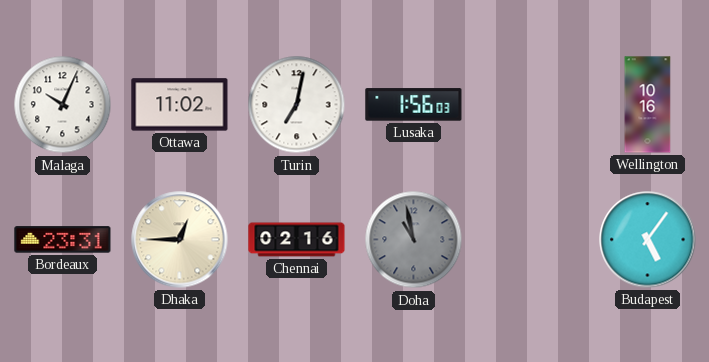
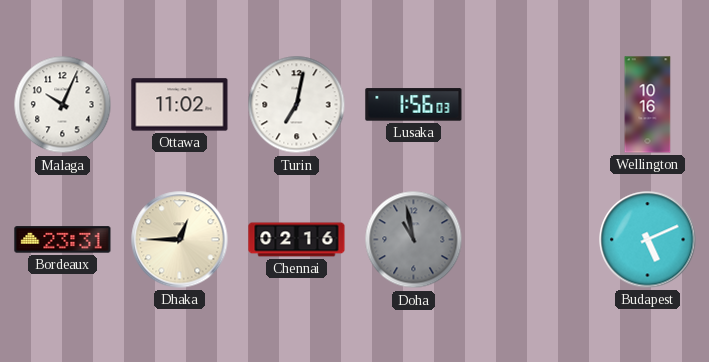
Budapest: 5:06 -> 5:11
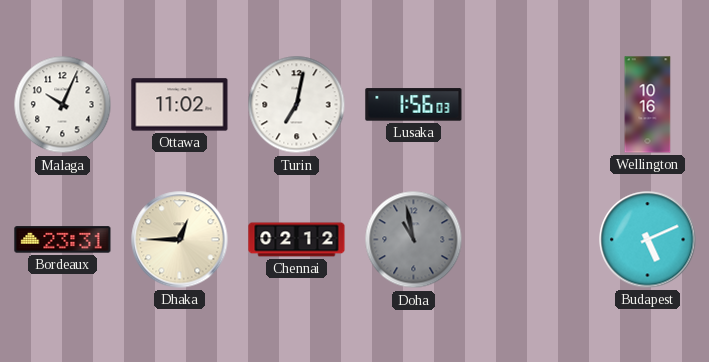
Chennai: 02:16 -> 02:12
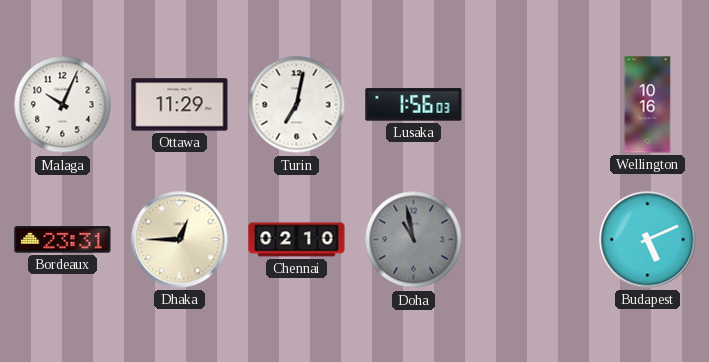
Ottawa: 11:02 -> 11:29
Chennai: 02:12 -> 02:10
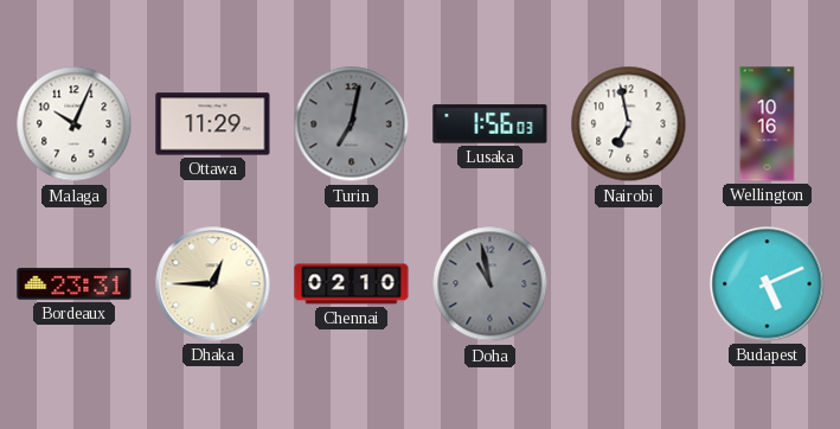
Turin dial: white -> grey
Nairobi: none -> 6:58
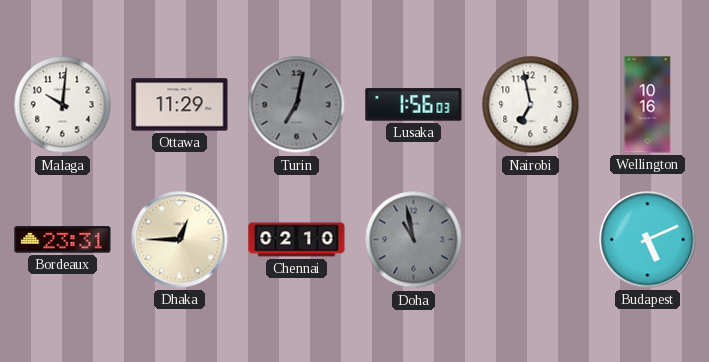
Malaga: 10:04 -> 10:01
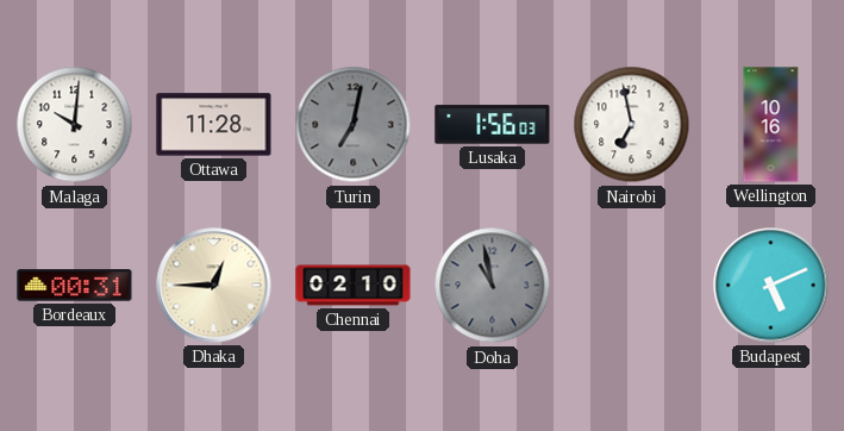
Ottawa: 11:29 -> 11:28
Bordeaux: 23:31 -> 00:31
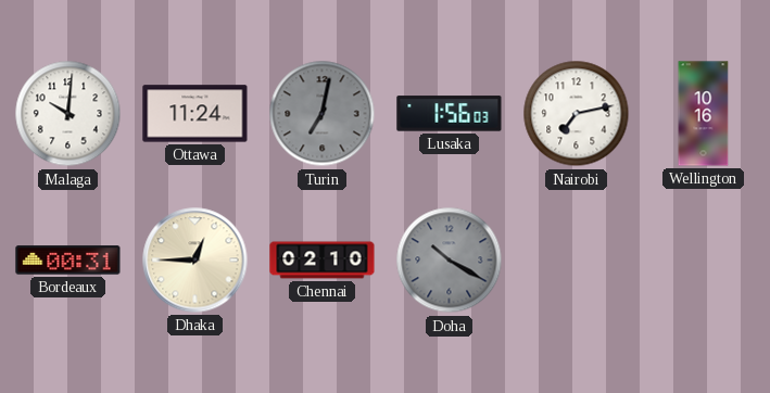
Ottawa: 11:28 -> 11:24
Nairobi: 6:58 -> 7:13
Doha: 10:58 -> 10:20
Budapest: 5:11 -> none
